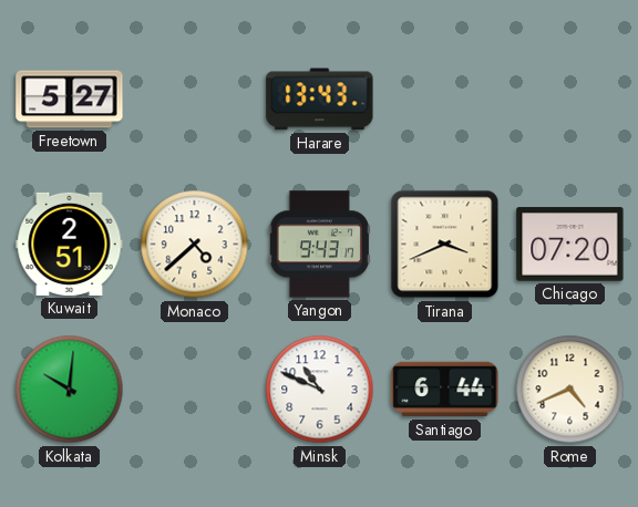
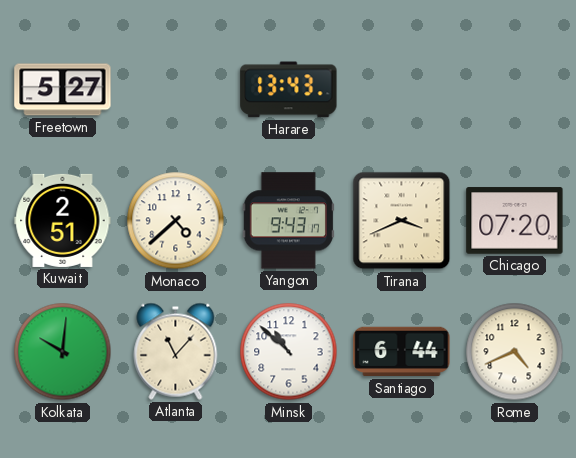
Atlanta: none -> 11:07
Minsk: 10:49 -> 10:52
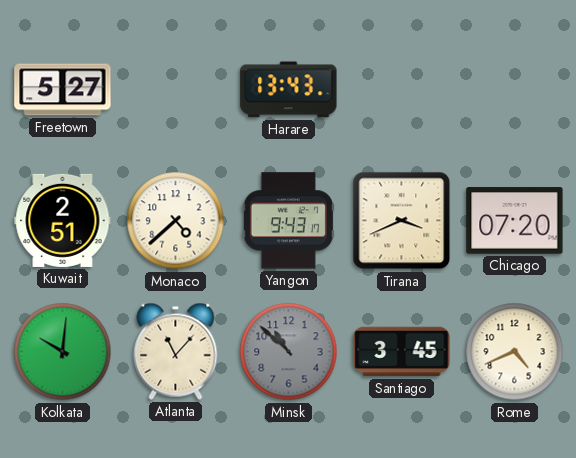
Minsk dial: white -> grey
Santiago: 6:44 -> 3:45
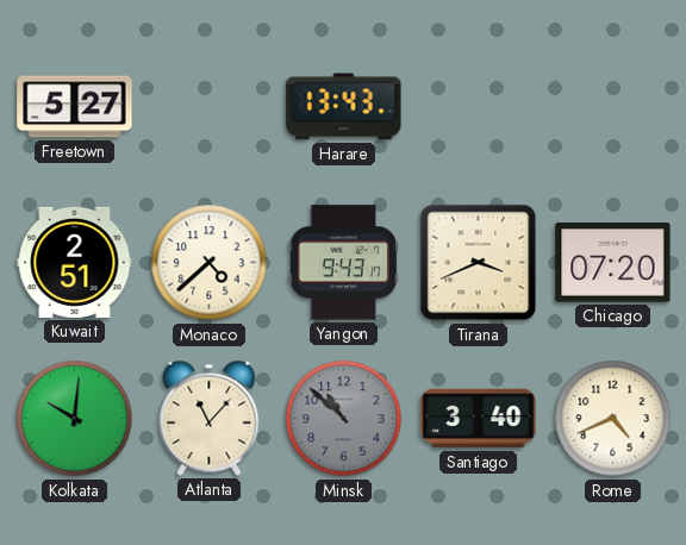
Santiago: 3:45 -> 3:40
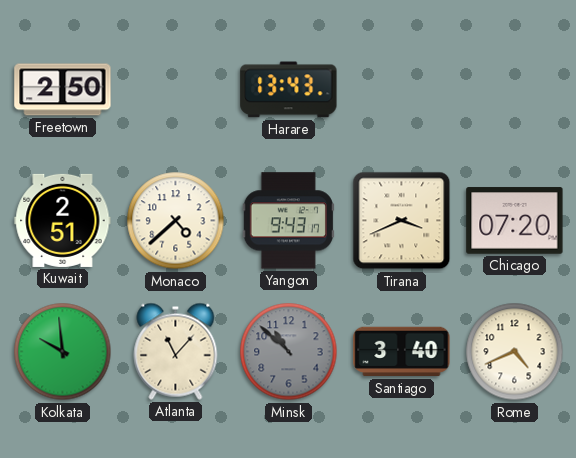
Freetown: 5:27 -> 2:50
Kolkata: 10:01 -> 9:59
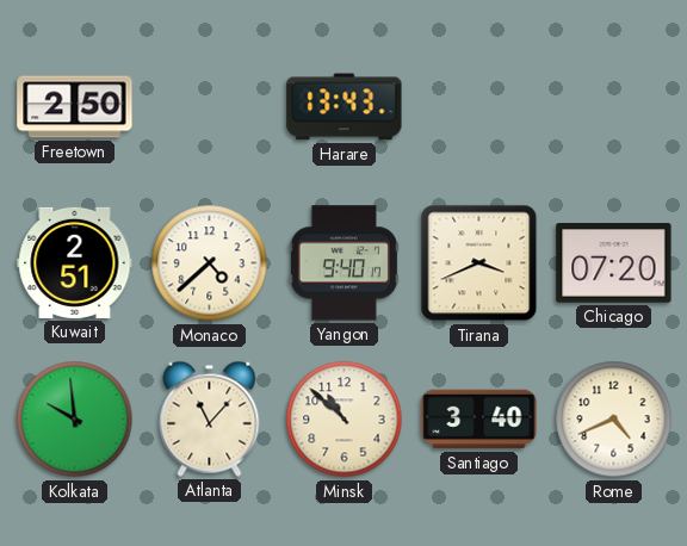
Yangon: 9:43 -> 9:40
Minsk dial: grey -> cream
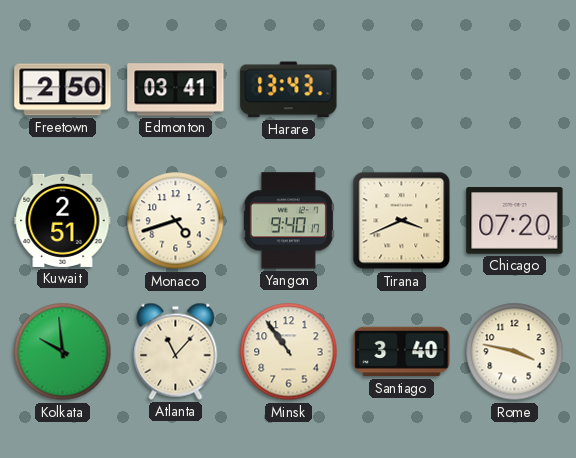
Edmonton: none -> 03:41
Monaco: 4:38 -> 4:42
Minsk: 10:52 -> 10:54
Rome: 4:41 -> 3:47
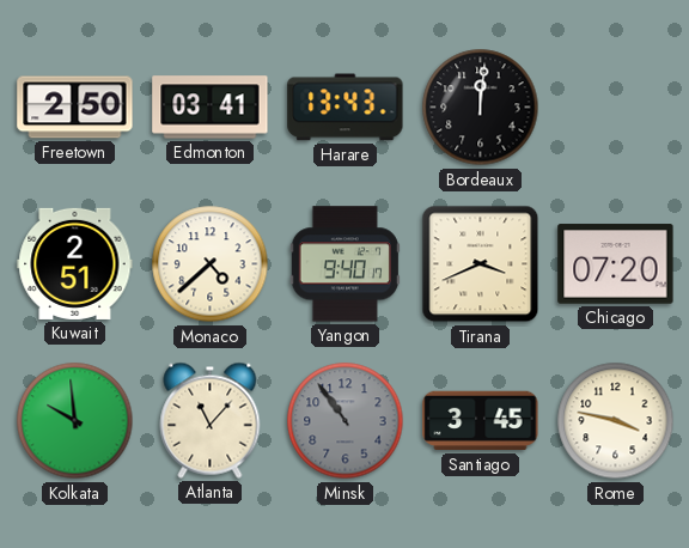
Bordeaux: none -> 12:01
Monaco: 4:42 -> 4:38
Minsk dial: cream -> grey
Santiago: 3:40 -> 3:45
